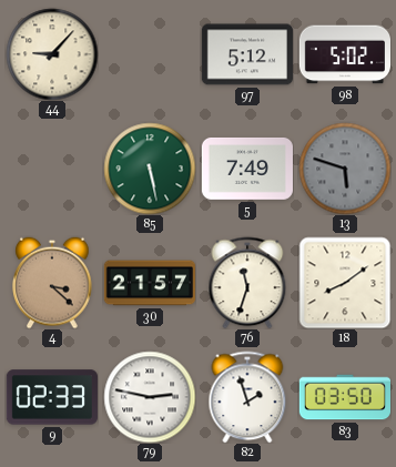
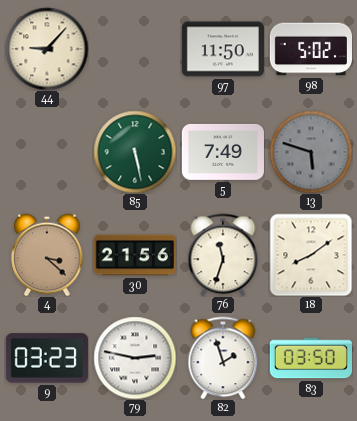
97: 5:12 -> 11:50
30: 21:57 -> 21:56
9: 02:33 -> 03:23
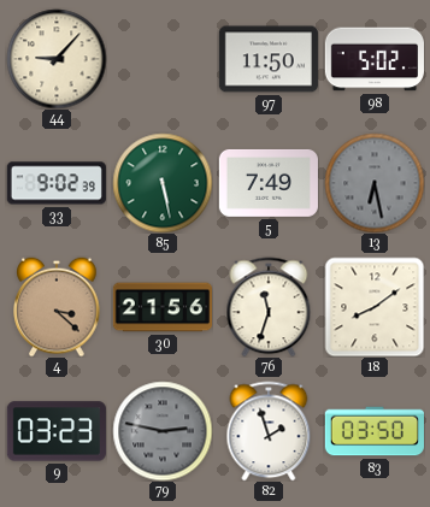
33: none -> 9:02
13: 5:48 -> 6:28
79 dial: white -> grey
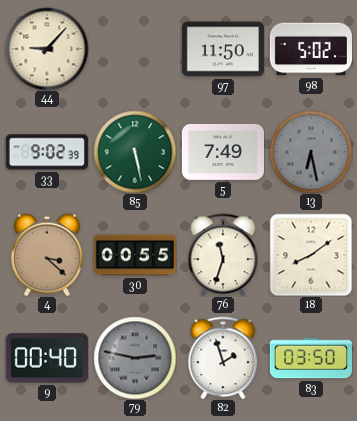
30: 21:56 -> 00:55
9: 03:23 -> 00:40
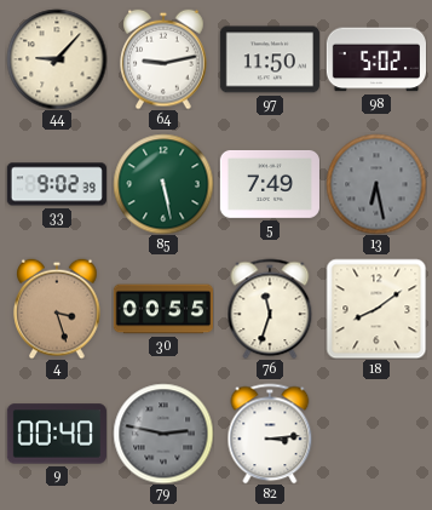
64: none -> 9:13
4: 3:22 -> 3:27
82: 1:57 -> 3:14
83: 03:50 -> none
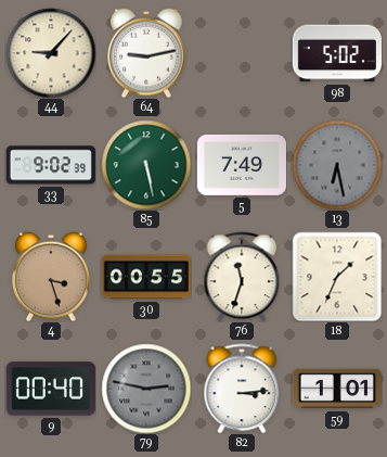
97: 11:50 -> none
18: 8:09 -> 1:34
59: none -> 1:01
